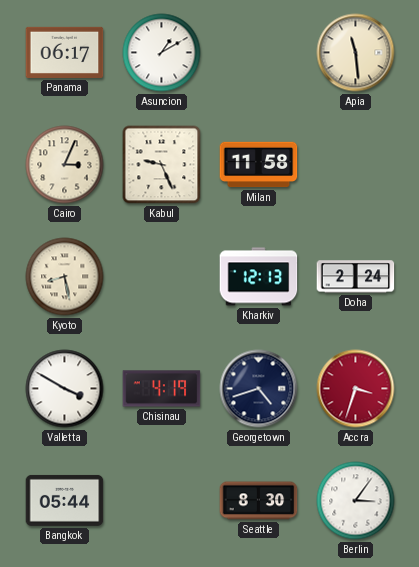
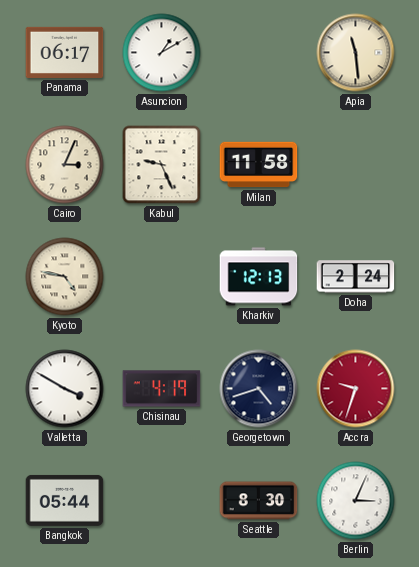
Kyoto: 8:28 -> 4:47
Accra: 3:33 -> 9:33
Berlin: 3:06 -> 3:04
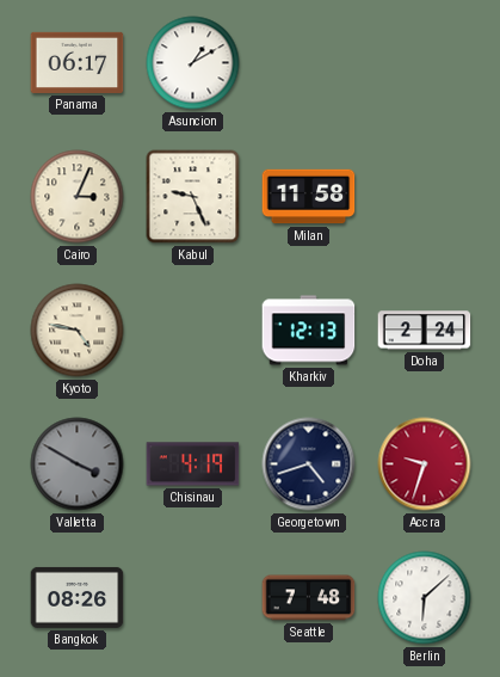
Apia: 11:29 -> none
Valletta dial: white -> grey
Bangkok: 05:44 -> 08:26
Seattle: 8:30 -> 7:48
Berlin: 3:04 -> 6:08
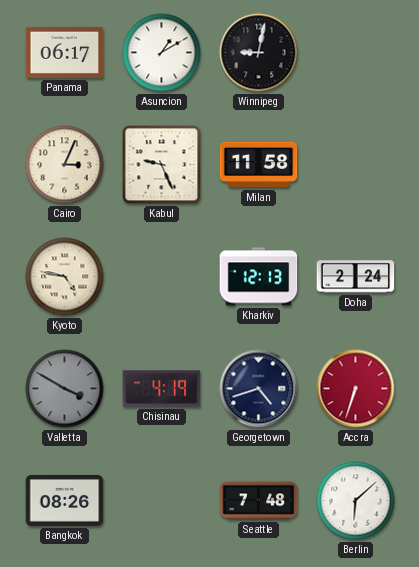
Winnipeg: none -> 9:02
Accra: 9:33 -> 6:33
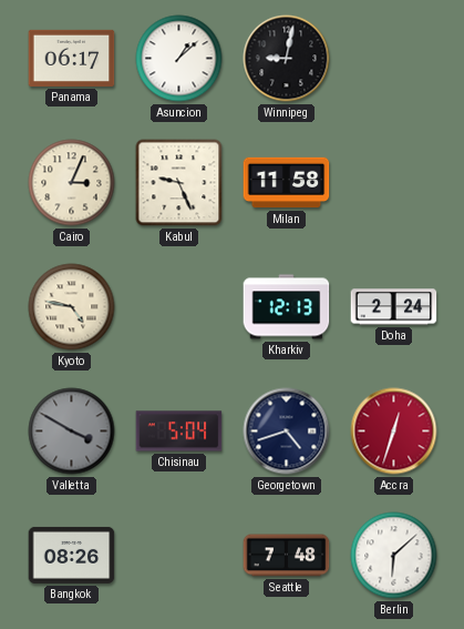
Asuncion: 1:10 -> 1:08
Chisinau: 4:19 -> 5:04
Accra: 6:33 -> 12:33
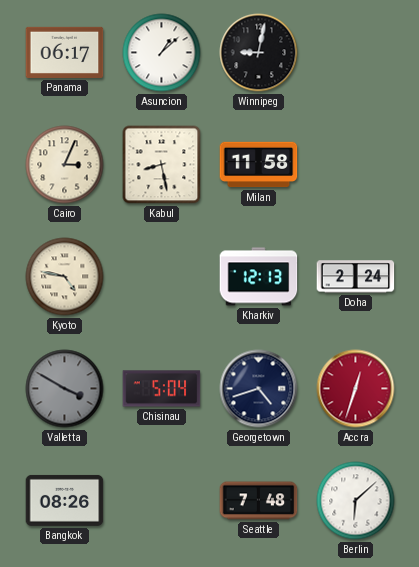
Kabul: 9:26 -> 8:28
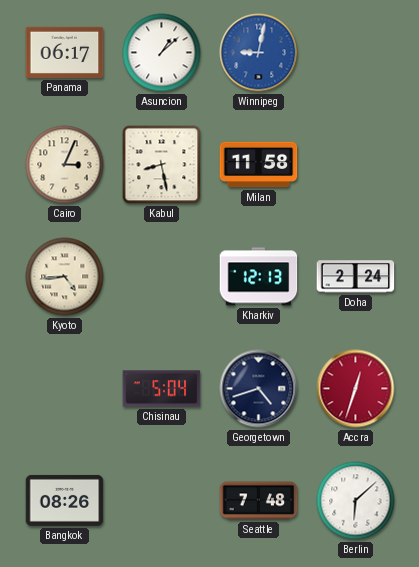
Winnipeg dial: black -> blue
Kyoto: 4:47 -> 4:44
Valletta: 3:50 -> none
